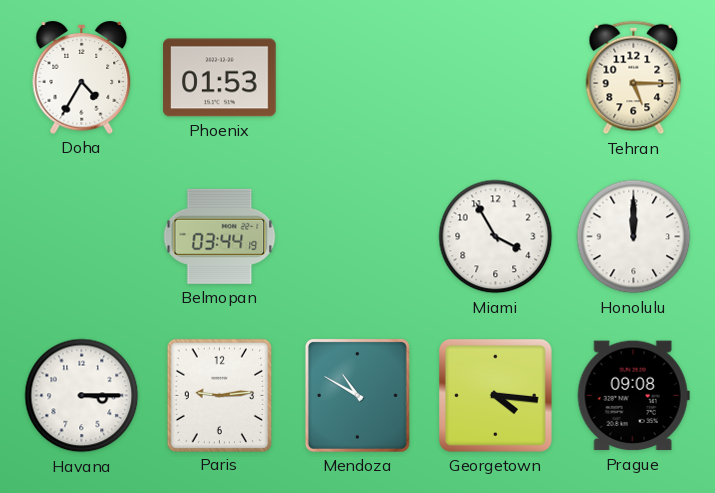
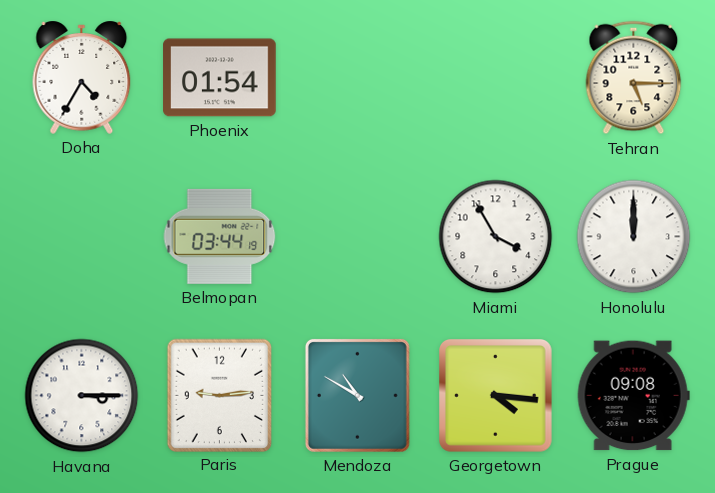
Phoenix: 01:53 -> 01:54
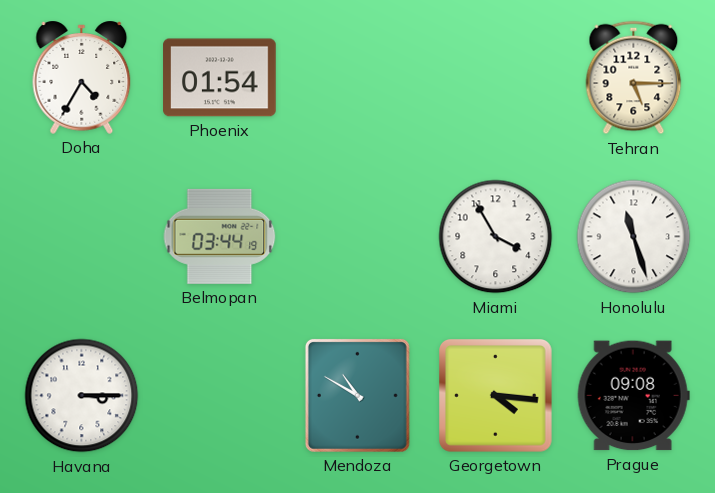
Honolulu: 12:00 -> 11:27
Paris: 9:14 -> none
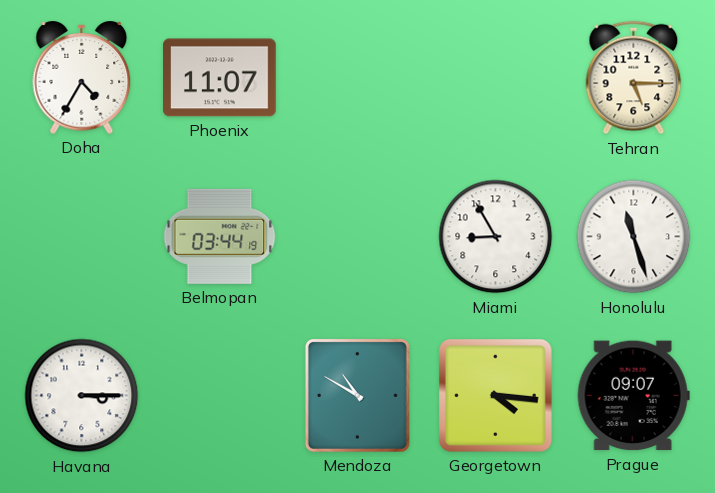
Phoenix: 01:54 -> 11:07
Miami: 3:55 -> 8:55
Prague: 09:08 -> 09:07
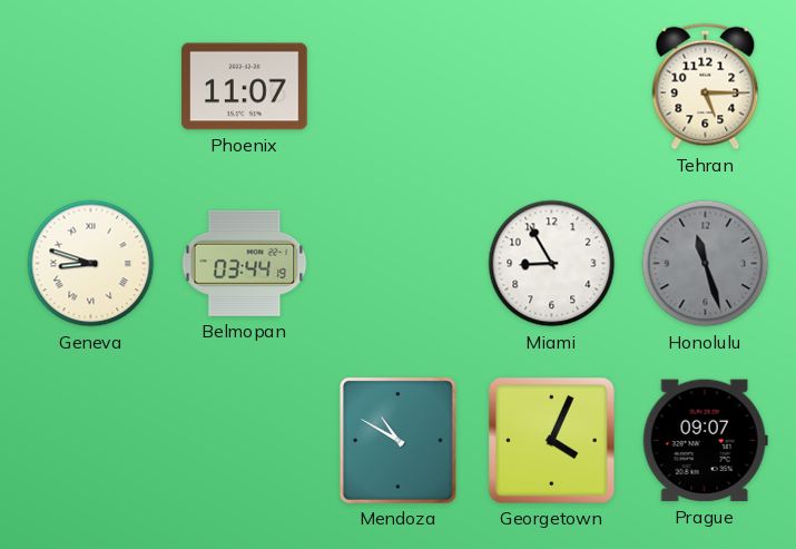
Doha: 4:35 -> none
Geneva: none -> 8:48
Honolulu dial: white -> grey
Havana: 3:15 -> none
Georgetown: 4:16 -> 4:04
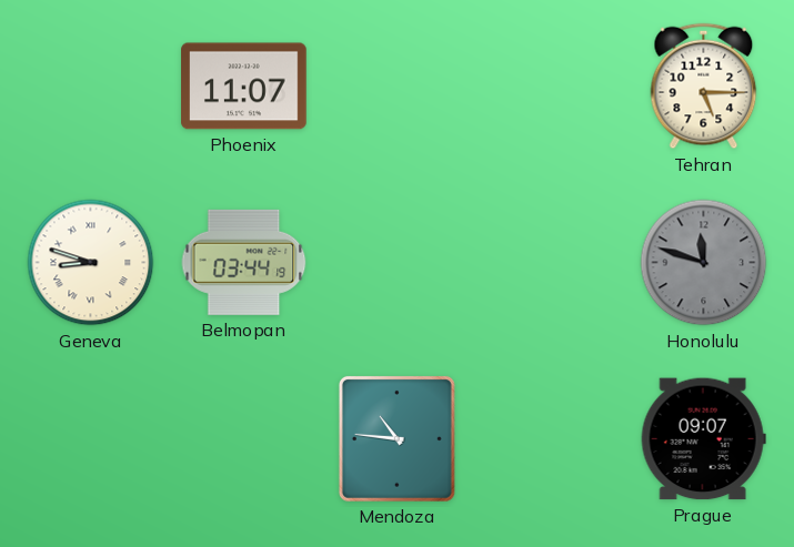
Miami: 8:55 -> none
Honolulu: 11:27 -> 11:48
Mendoza: 10:50 -> 10:46
Georgetown: 4:04 -> none
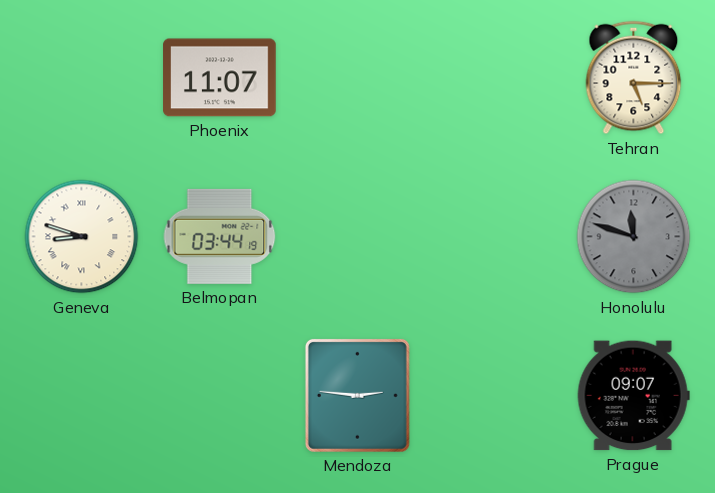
Mendoza: 10:46 -> 2:46
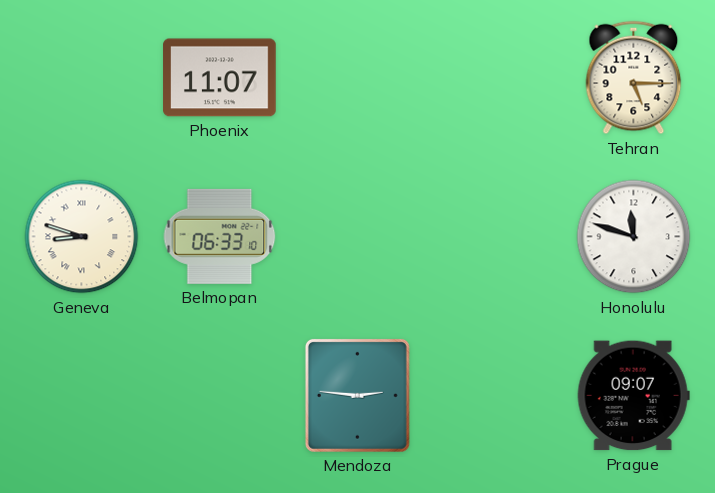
Belmopan: 03:44 -> 06:33
Honolulu dial: grey -> white
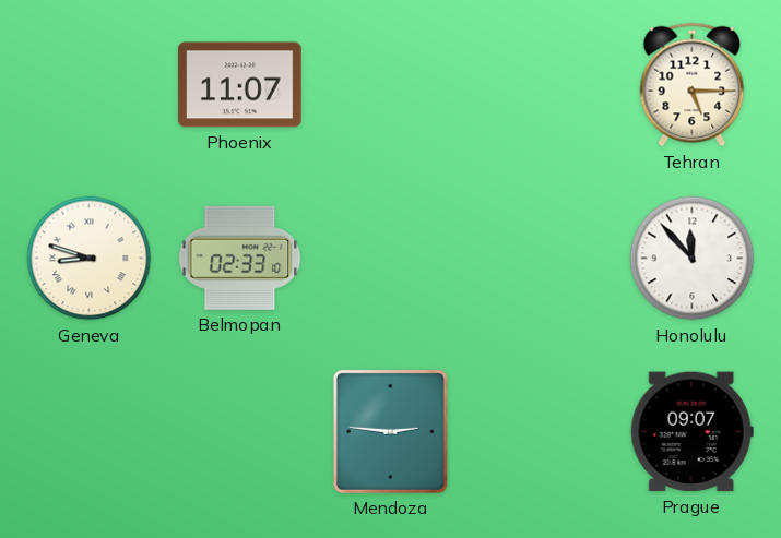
Belmopan: 06:33 -> 02:33
Honolulu: 11:48 -> 11:53
